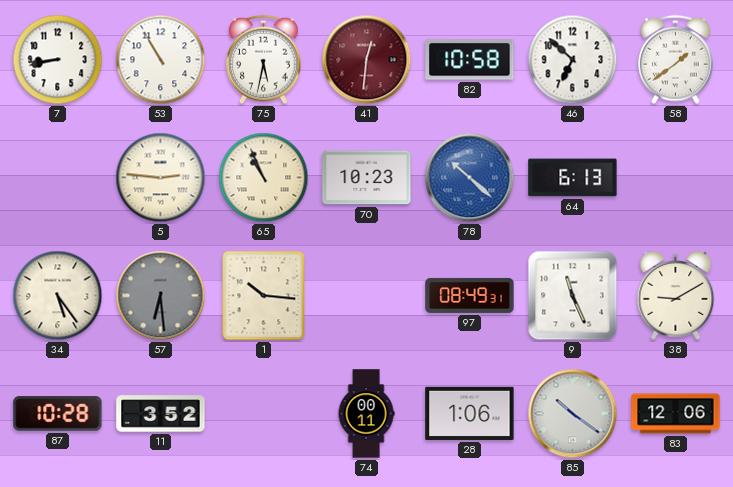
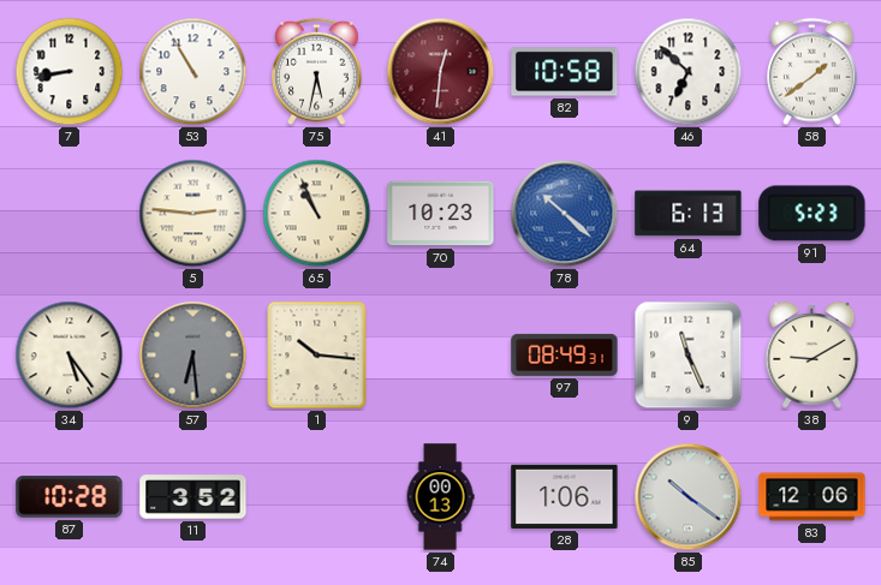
91: none -> 5:23
74: 00:11 -> 00:13
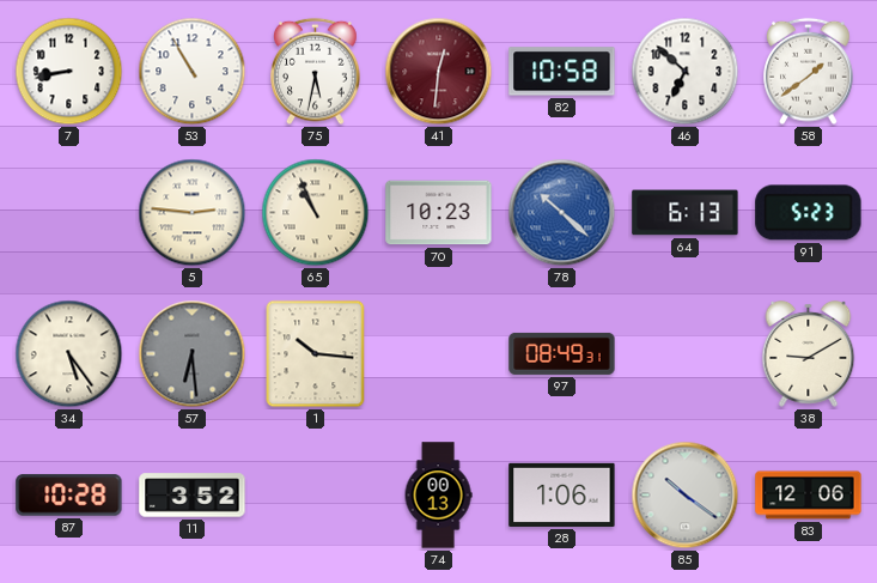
9: 11:26 -> none
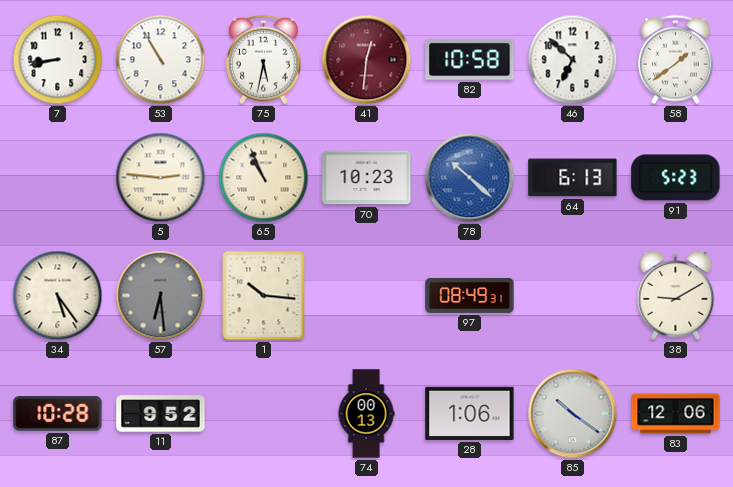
11: 3:52 -> 9:52
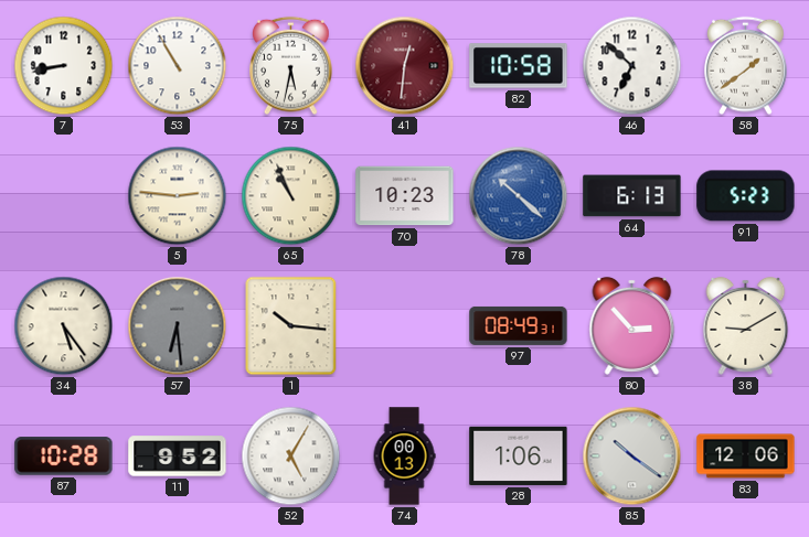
80: none -> 2:53
52: none -> 5:05
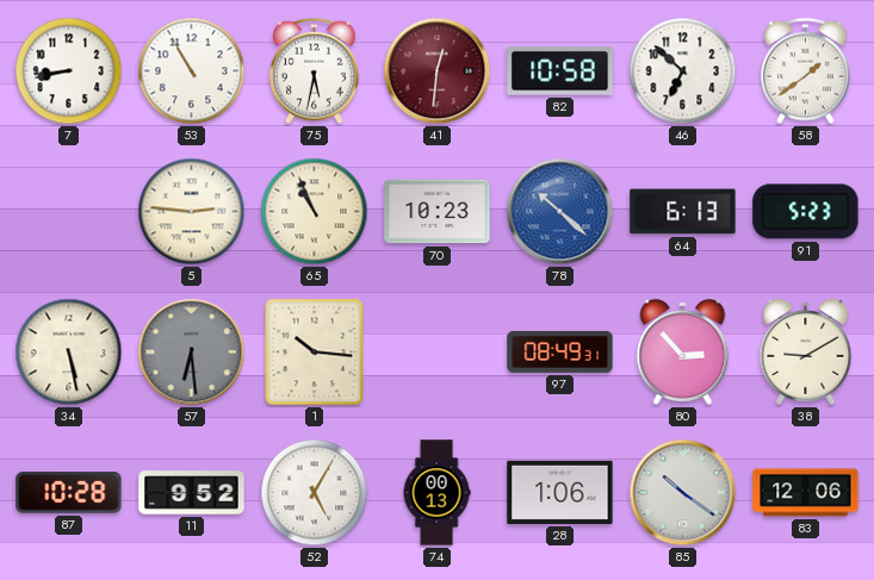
34: 5:24 -> 5:28
